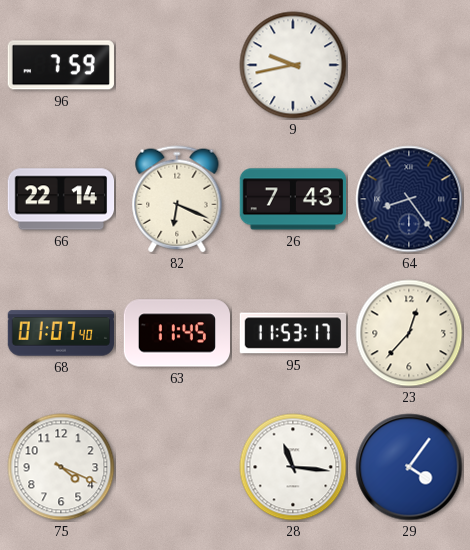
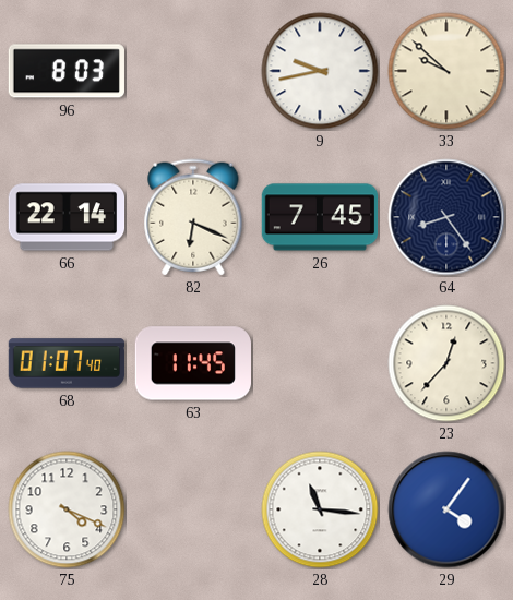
96: 7:59 -> 8:03
33: none -> 9:52
26: 7:43 -> 7:45
95: 11:53 -> none
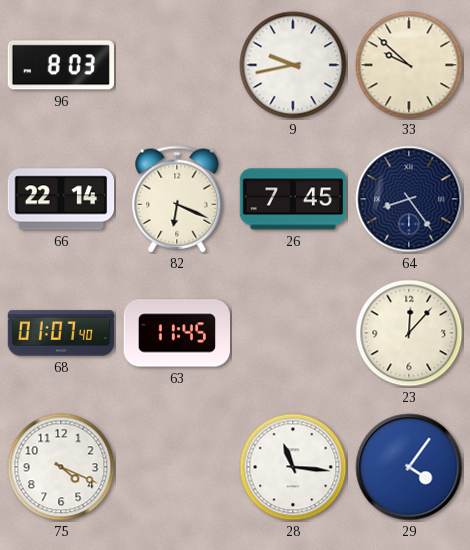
23: 12:37 -> 12:07
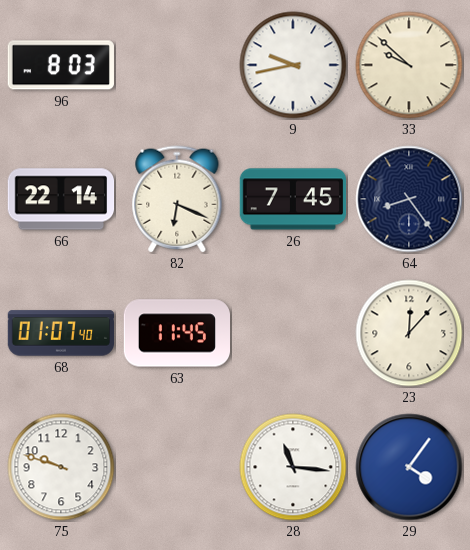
75: 4:19 -> 9:48
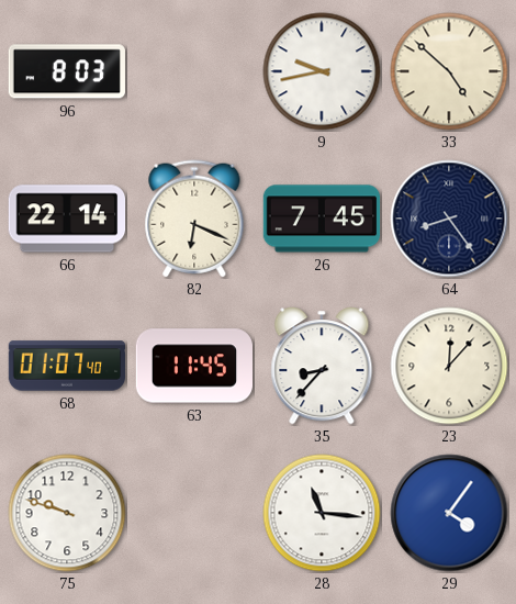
33: 9:52 -> 4:52
35: none -> 8:37
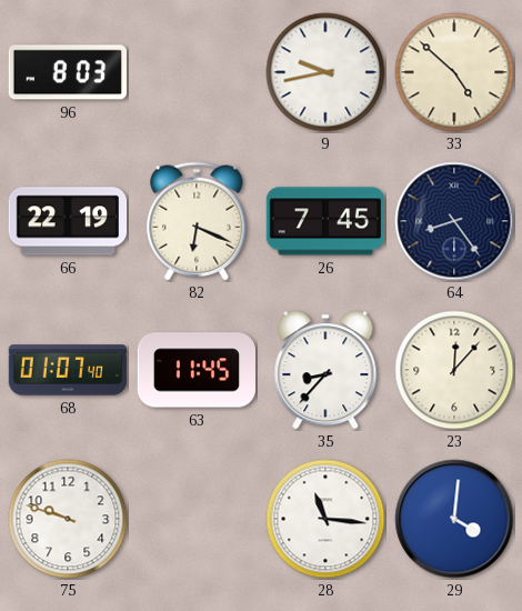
66: 22:14 -> 22:19
29: 4:06 -> 4:01
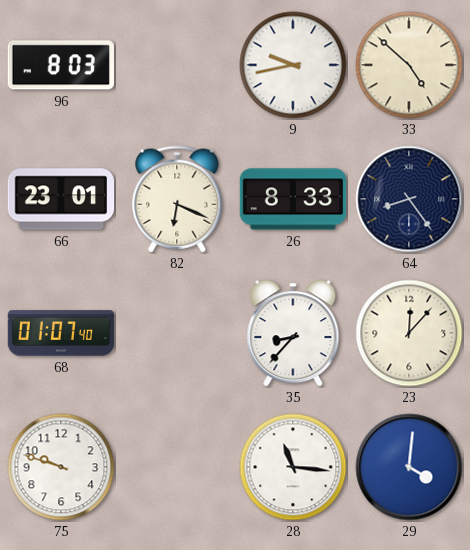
66: 22:19 -> 23:01
26: 7:45 -> 8:33
63: 11:45 -> none
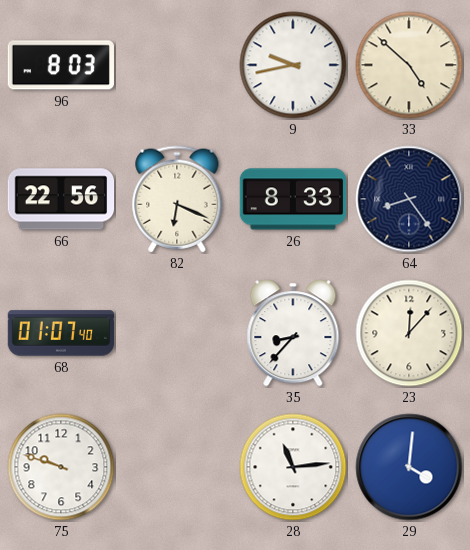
66: 23:01 -> 22:56
28: 11:16 -> 11:14
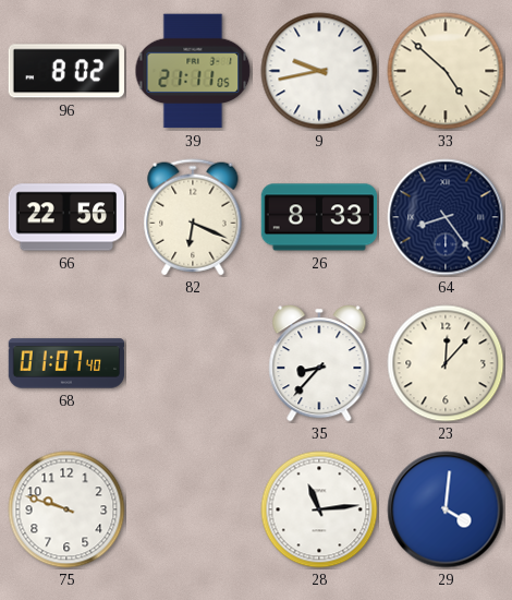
96: 8:03 -> 8:02
39: none -> 21:11
